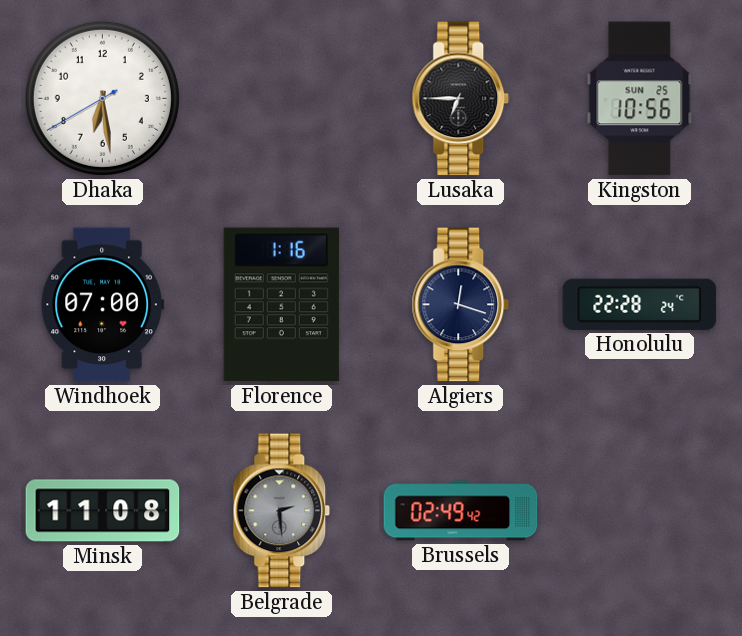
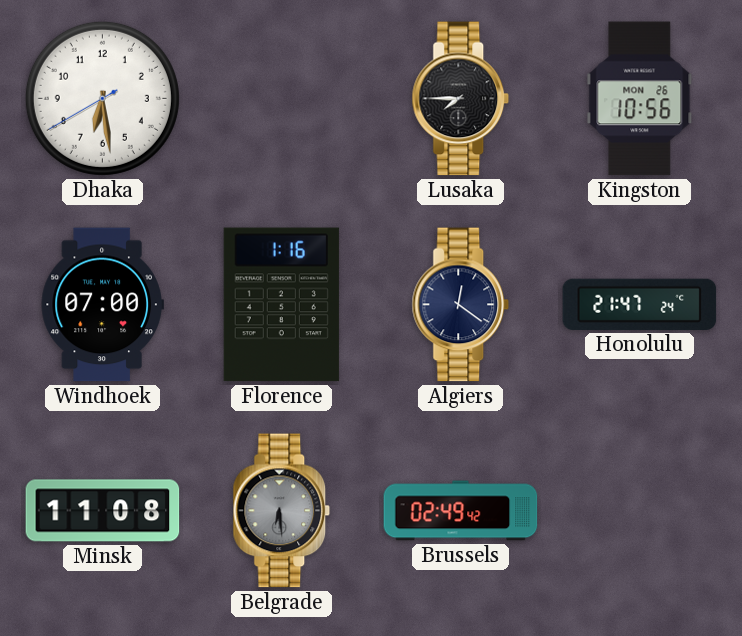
Lusaka: 6:45 -> 7:45
Kingston date: SUN 25 -> MON 26
Algiers: 12:18 -> 12:21
Honolulu: 22:28 -> 21:47
Belgrade: 2:29 -> 6:29
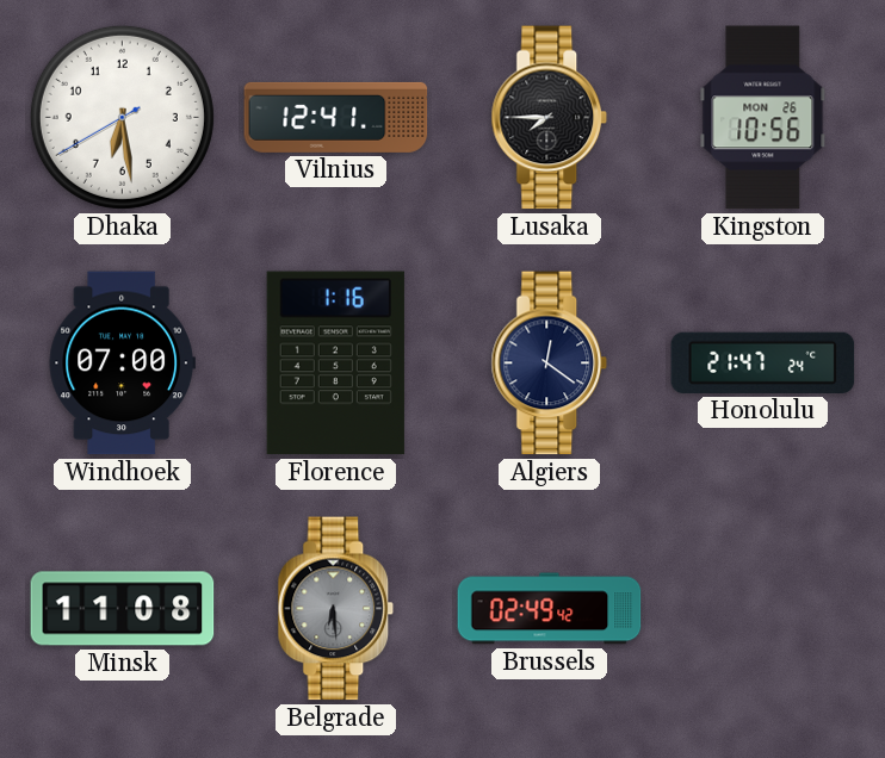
Vilnius: none -> 12:41
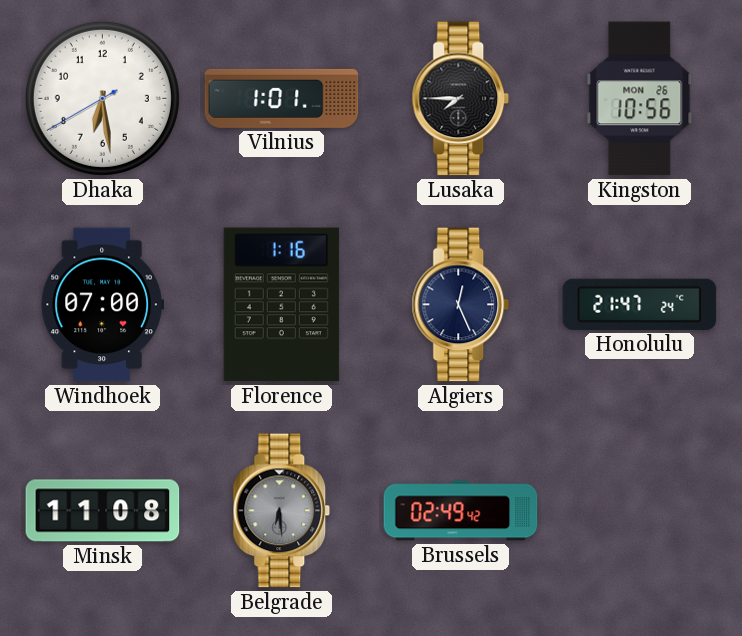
Vilnius: 12:41 -> 1:01
Algiers: 12:21 -> 12:26
